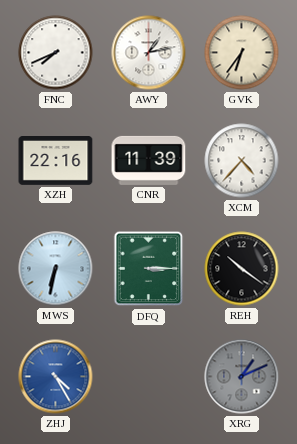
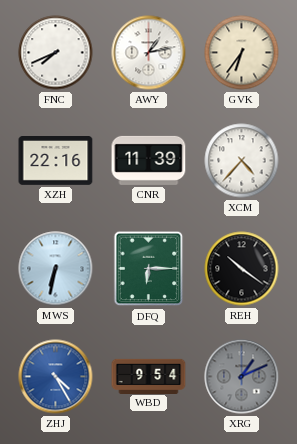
DFQ: 3:15 -> 6:15
WBD: none -> 9:54
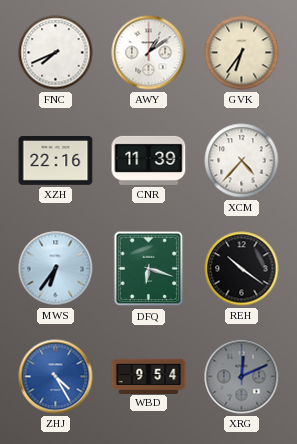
AWY: 1:13 -> 1:09
MWS: 6:32 -> 6:36
DFQ: 6:15 -> 6:18
XRG: 1:11 -> 12:11
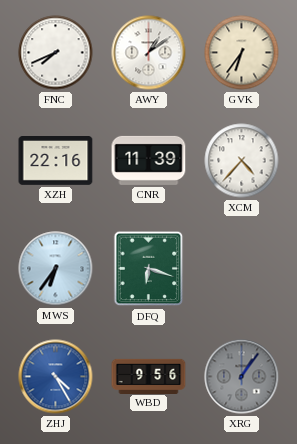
REH: 10:21 -> none
WBD: 9:54 -> 9:56
XRG: 12:11 -> 1:06
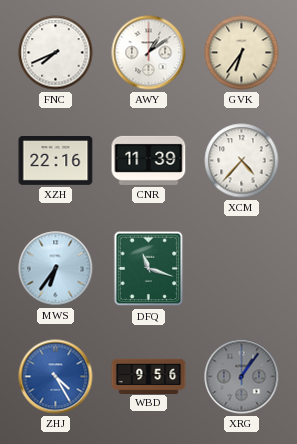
DFQ: 6:18 -> 11:18
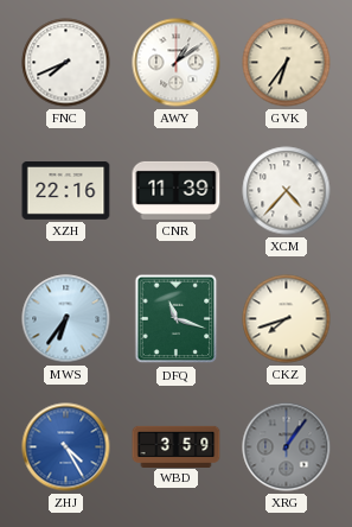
CKZ: none -> 7:42
WBD: 9:56 -> 3:59
